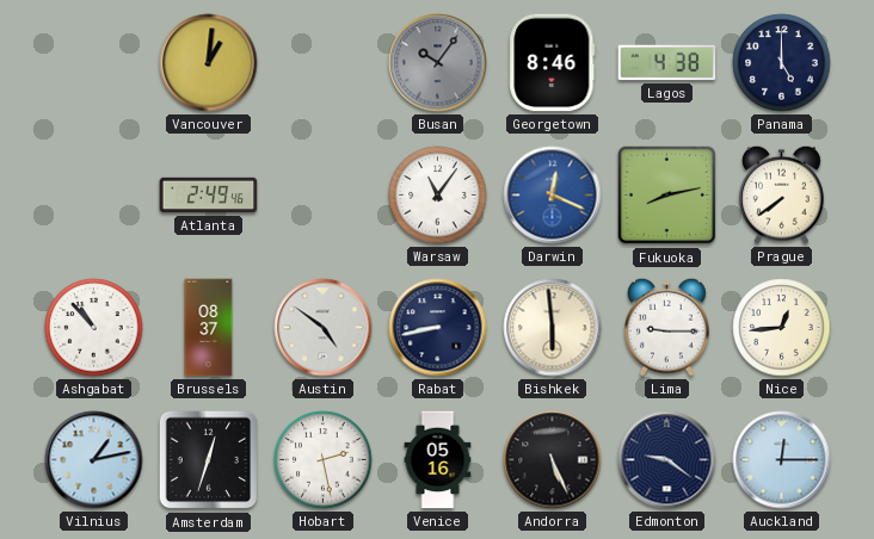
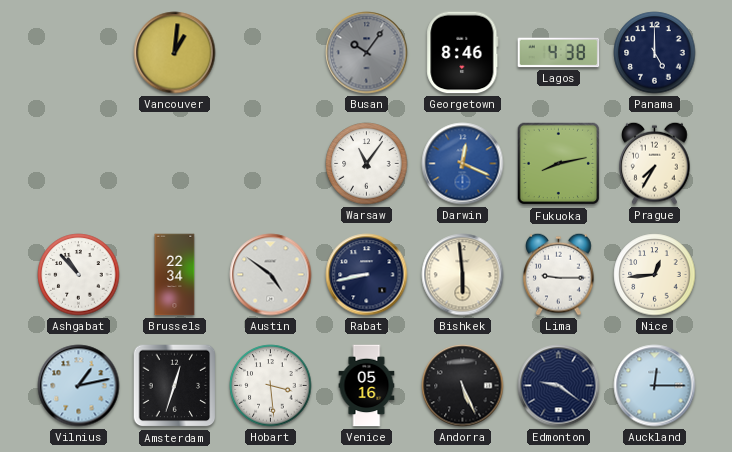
Atlanta: 2:49 -> none
Prague: 7:39 -> 7:35
Brussels: 08:37 -> 22:34
Hobart: 2:28 -> 3:29
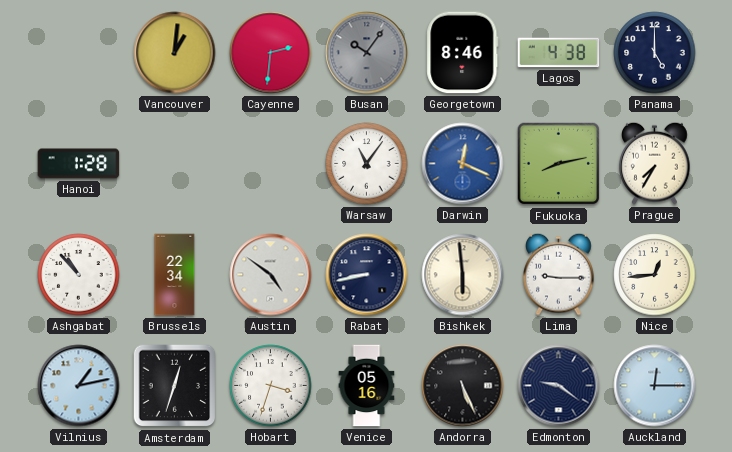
Cayenne: none -> 2:31
Hanoi: none -> 1:28
Hobart: 3:29 -> 3:33
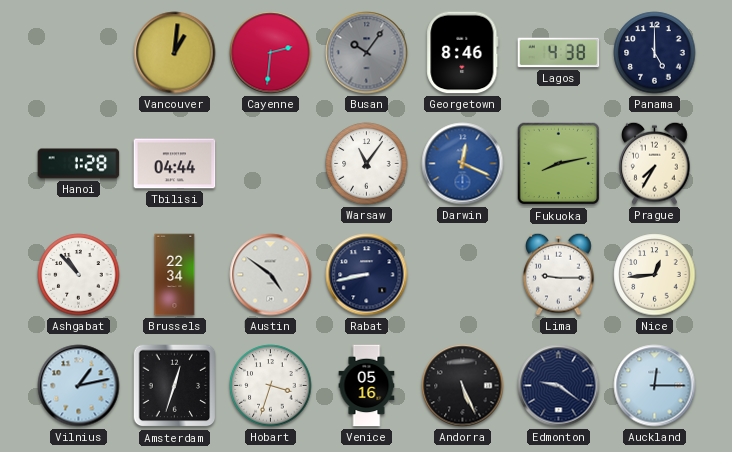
Tbilisi: none -> 04:44
Bishkek: 5:59 -> none
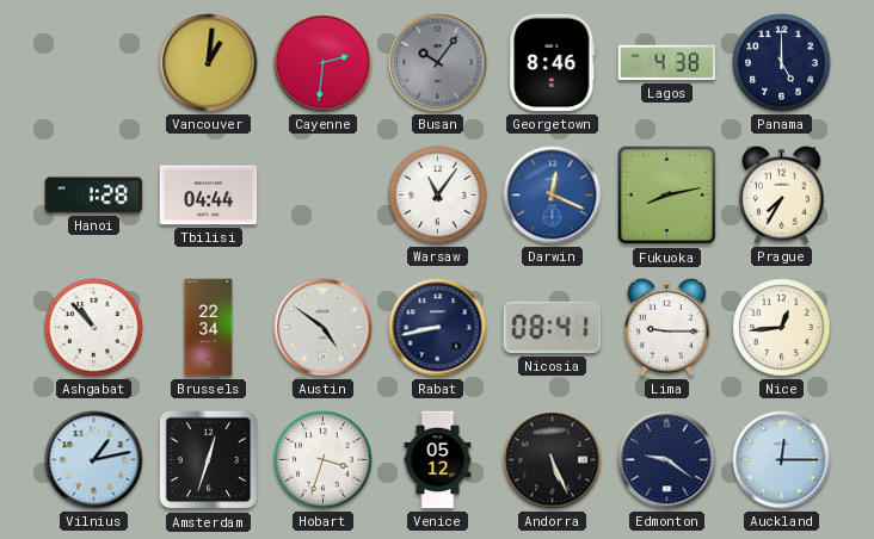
Nicosia: none -> 08:41
Venice: 05:16 -> 05:12
